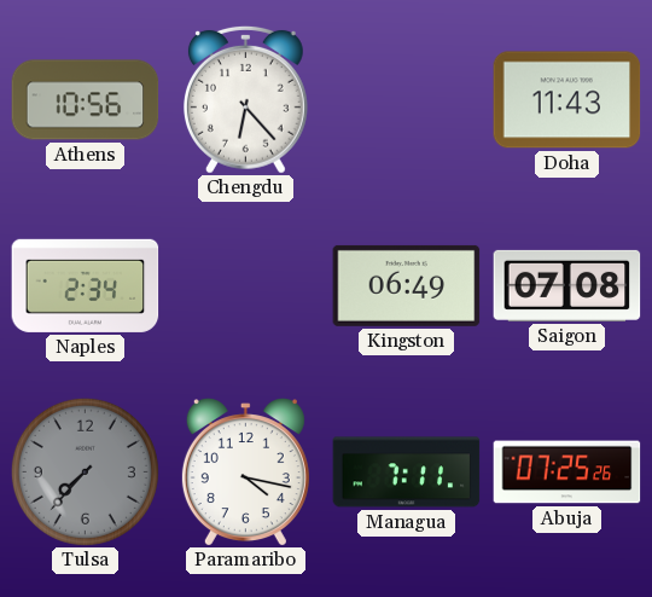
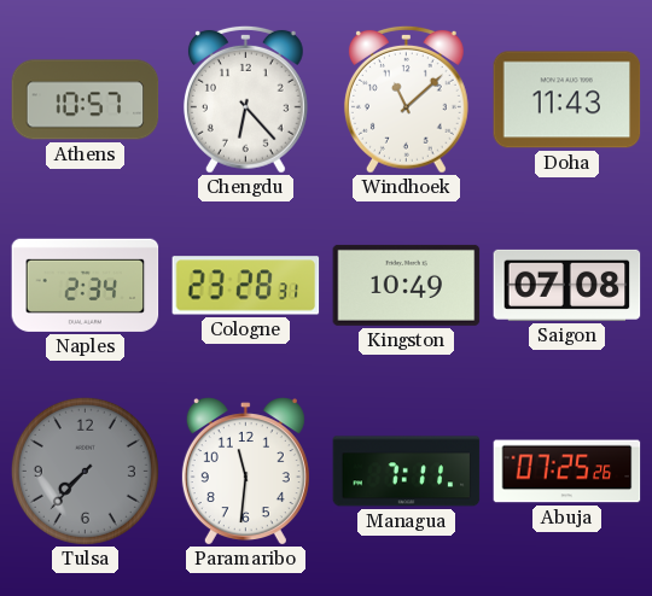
Athens: 10:56 -> 10:57
Windhoek: none -> 11:08
Cologne: none -> 23:28
Kingston: 06:49 -> 10:49
Paramaribo: 4:17 -> 11:31
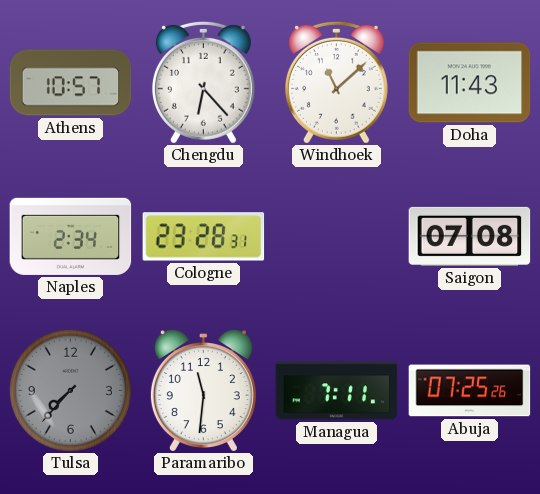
Kingston: 10:49 -> none
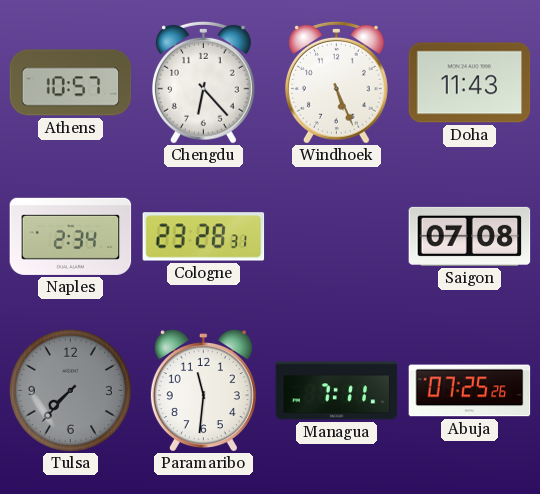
Windhoek: 11:08 -> 5:26
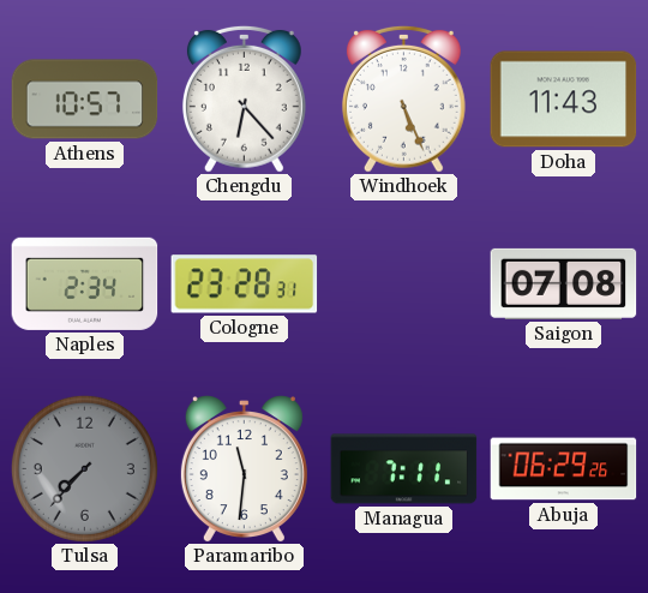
Abuja: 07:25 -> 06:29
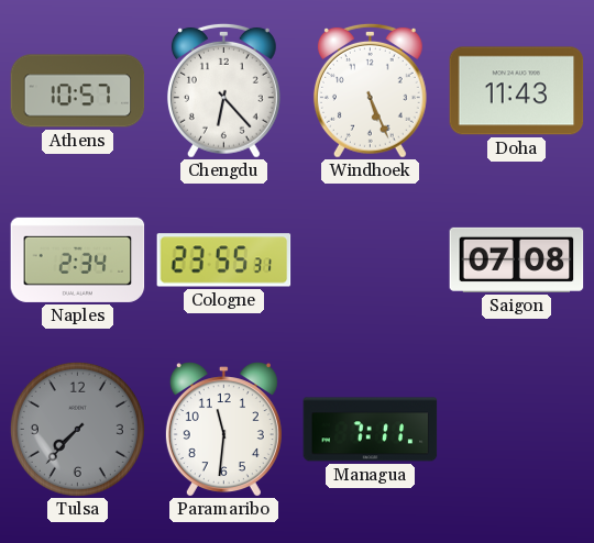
Cologne: 23:28 -> 23:55
Abuja: 06:29 -> none
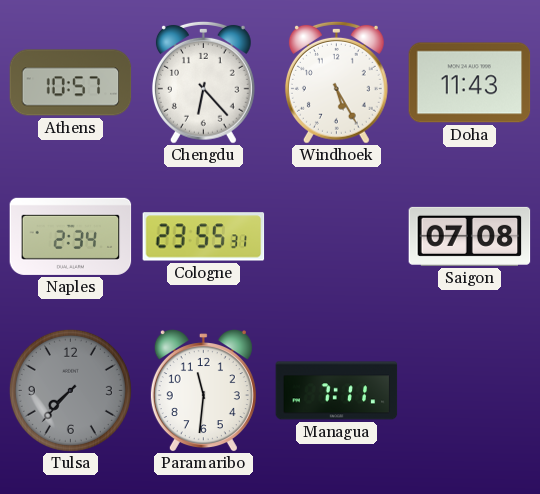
Windhoek: 5:26 -> 5:25
